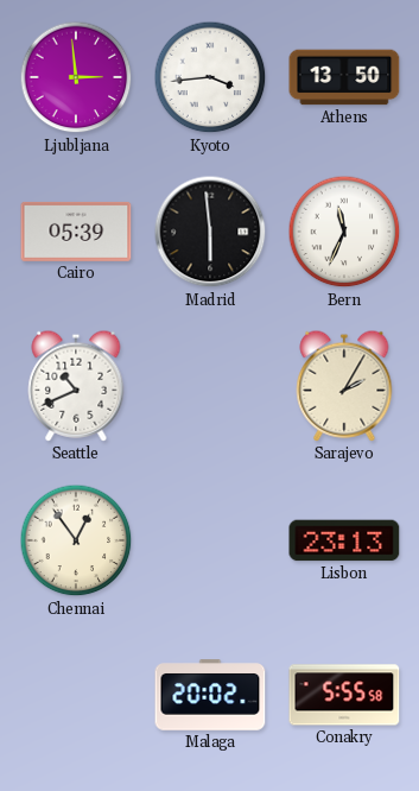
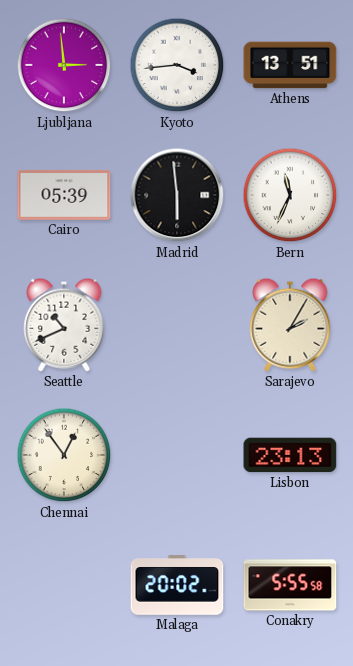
Athens: 13:50 -> 13:51
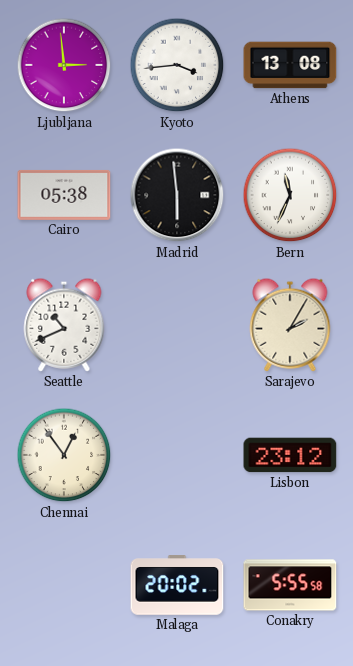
Athens: 13:51 -> 13:08
Cairo: 05:39 -> 05:38
Lisbon: 23:13 -> 23:12
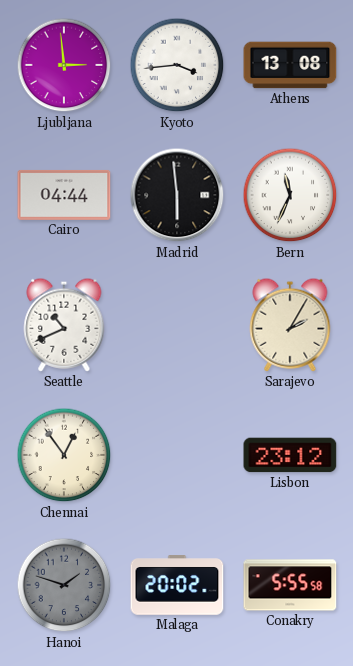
Cairo: 05:38 -> 04:44
Hanoi: none -> 1:48
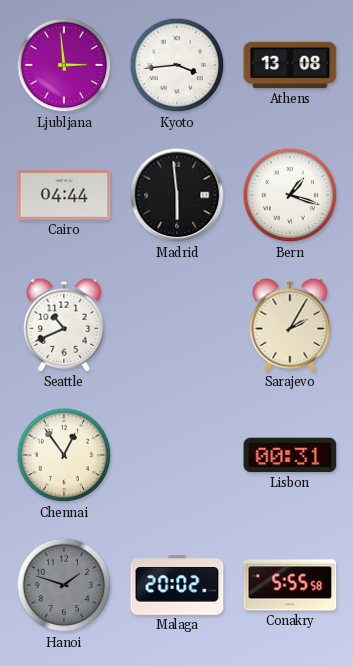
Bern: 11:34 -> 1:18
Lisbon: 23:12 -> 00:31
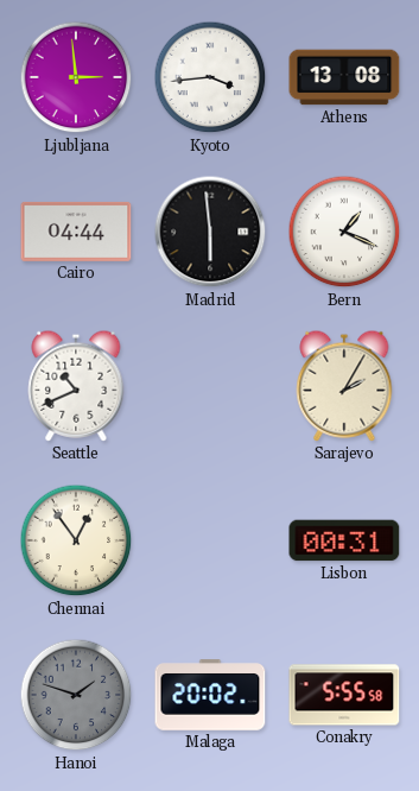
Bern: 1:18 -> 1:19
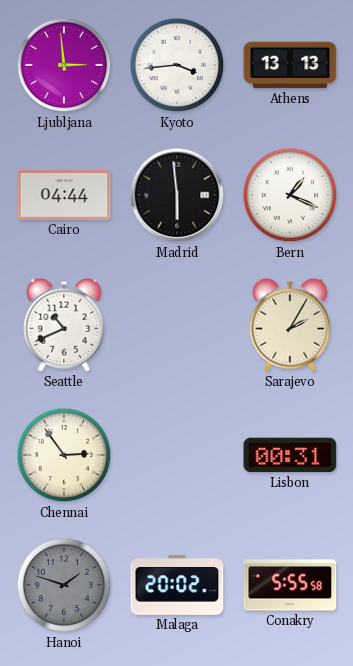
Athens: 13:08 -> 13:13
Chennai: 12:54 -> 2:54
